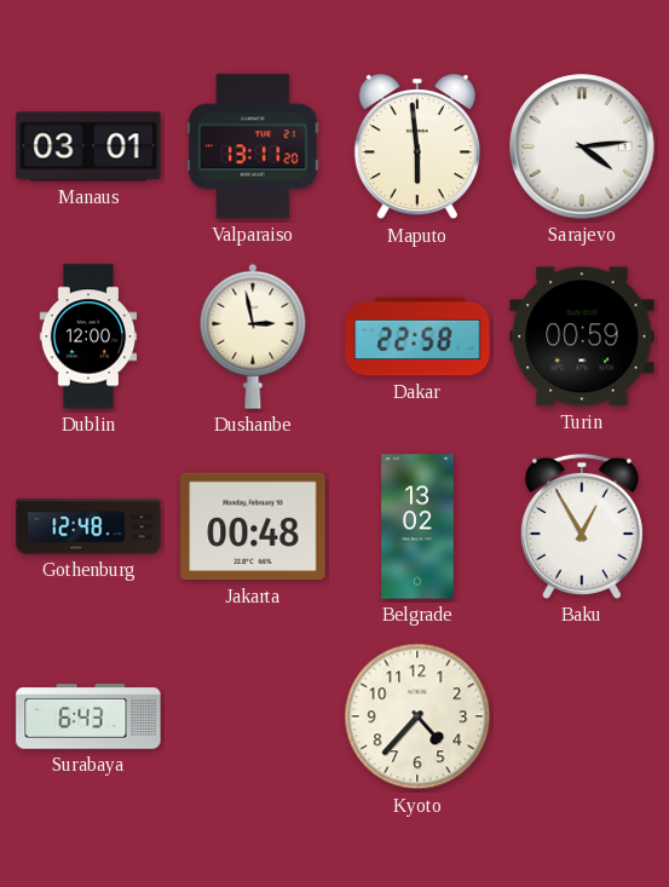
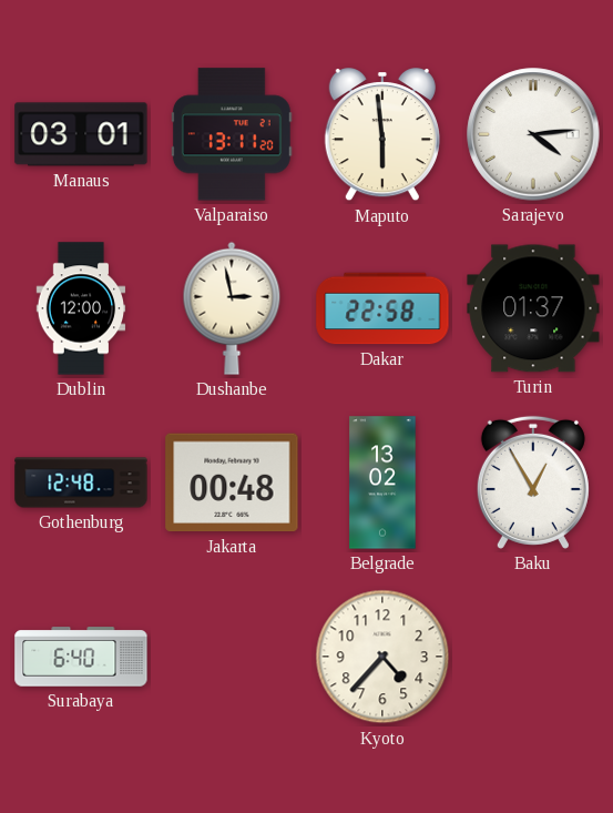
Turin: 00:59 -> 01:37
Surabaya: 6:43 -> 6:40
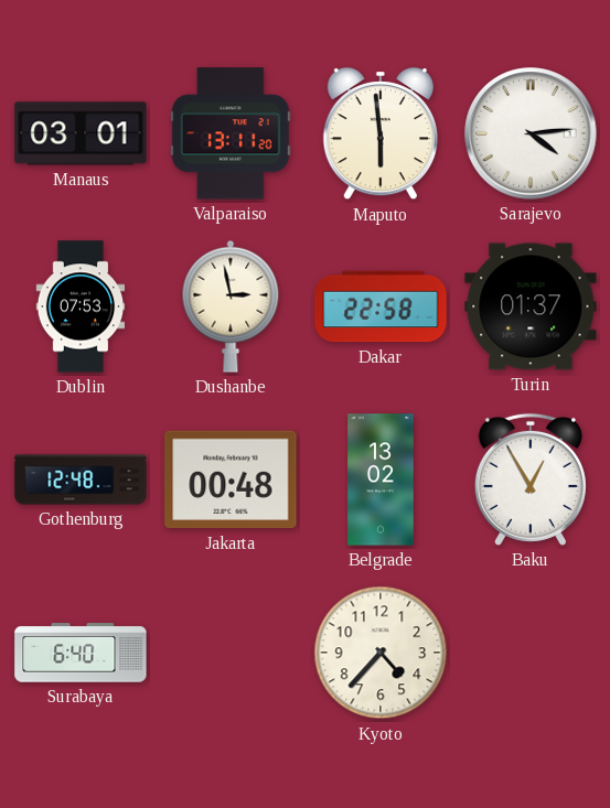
Dublin: 12:00 -> 07:53
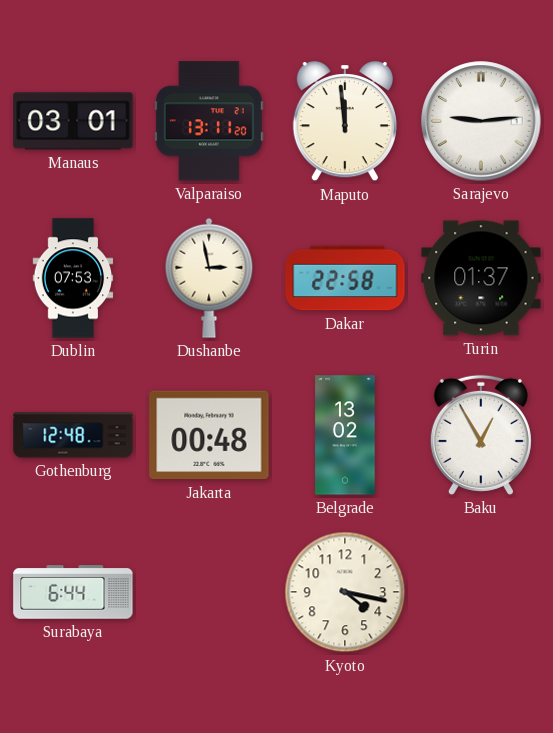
Maputo: 5:59 -> 11:59
Sarajevo: 4:14 -> 9:14
Surabaya: 6:40 -> 6:44
Kyoto: 4:37 -> 4:17
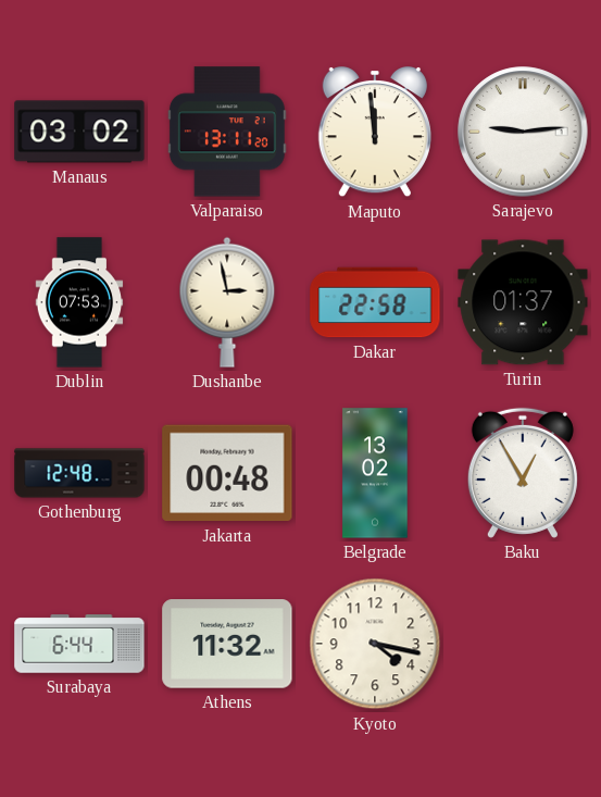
Manaus: 03:01 -> 03:02
Athens: none -> 11:32
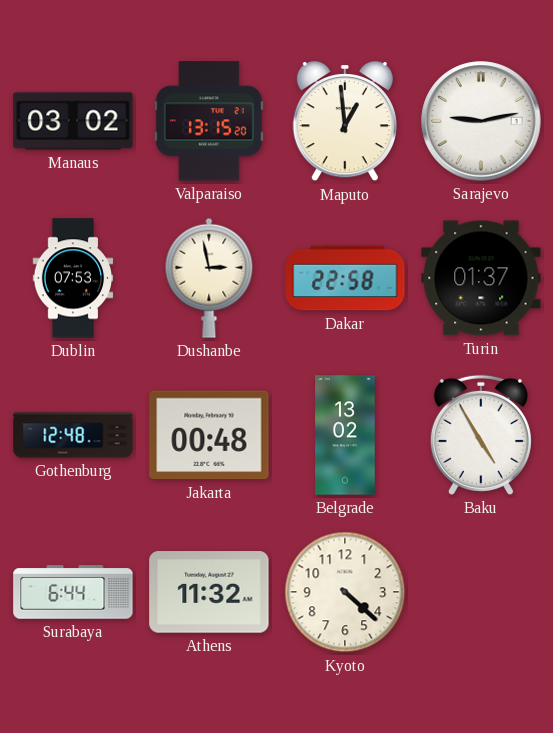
Valparaiso: 13:11 -> 13:15
Maputo: 11:59 -> 12:59
Sarajevo: 9:14 -> 9:13
Baku: 12:55 -> 4:55
Kyoto: 4:17 -> 4:22
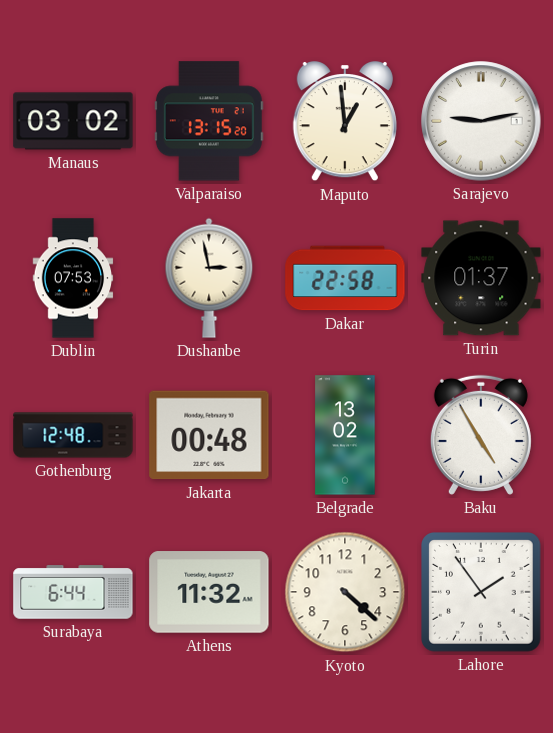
Lahore: none -> 1:54
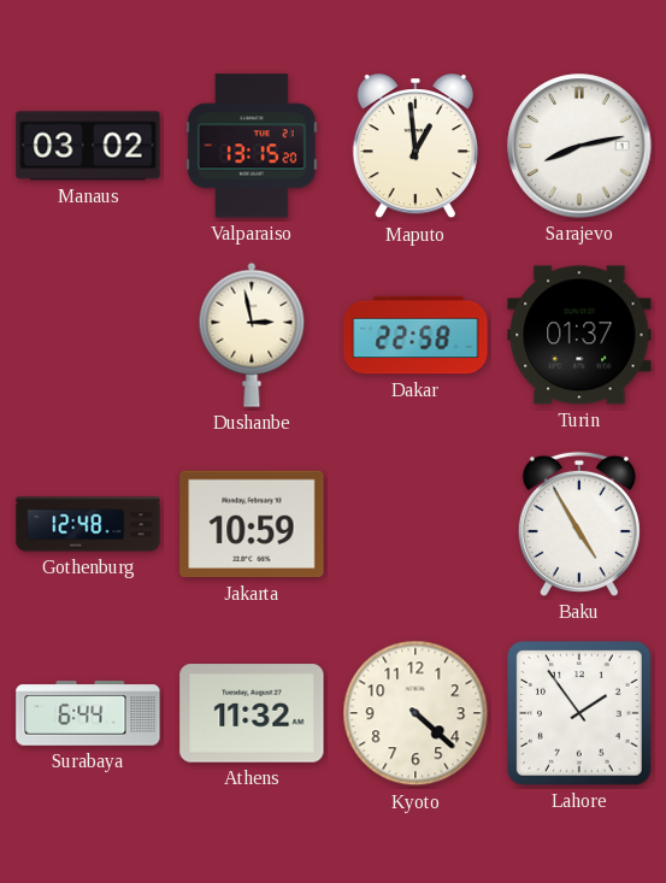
Sarajevo: 9:13 -> 8:13
Dublin: 07:53 -> none
Jakarta: 00:48 -> 10:59
Belgrade: 13:02 -> none
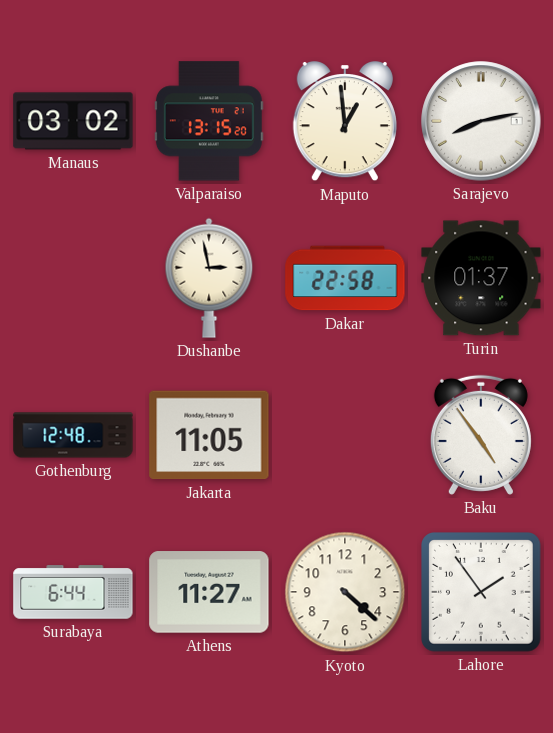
Jakarta: 10:59 -> 11:05
Baku: 4:55 -> 4:54
Athens: 11:32 -> 11:27
